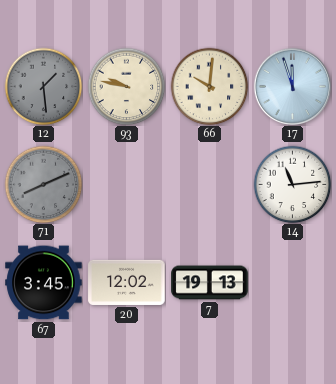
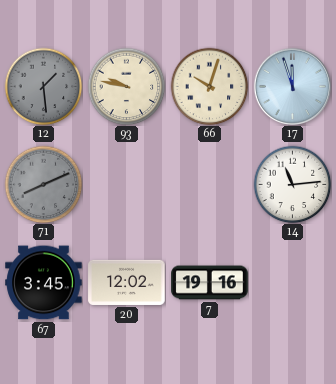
66: 10:01 -> 10:03
7: 19:13 -> 19:16
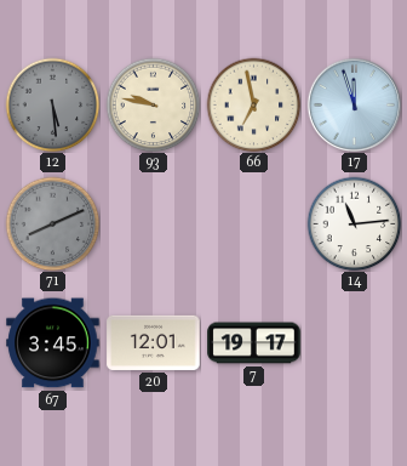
12: 1:29 -> 5:29
66: 10:03 -> 6:58
20: 12:02 -> 12:01
7: 19:16 -> 19:17
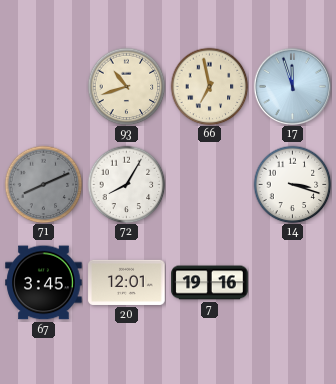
12: 5:29 -> none
93: 9:47 -> 10:42
72: none -> 8:05
14: 11:14 -> 3:18
7: 19:17 -> 19:16
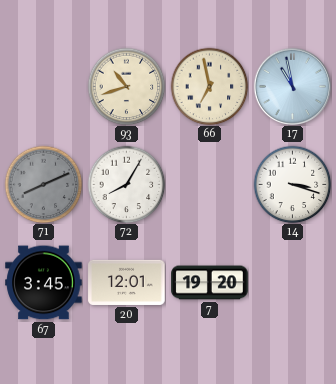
17: 11:57 -> 10:58
7: 19:16 -> 19:20
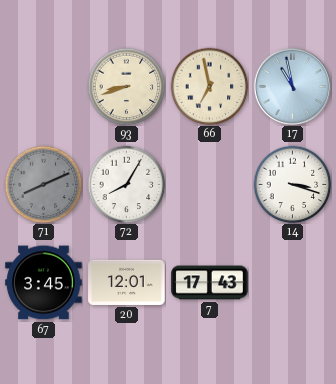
93: 10:42 -> 8:42
7: 19:20 -> 17:43
